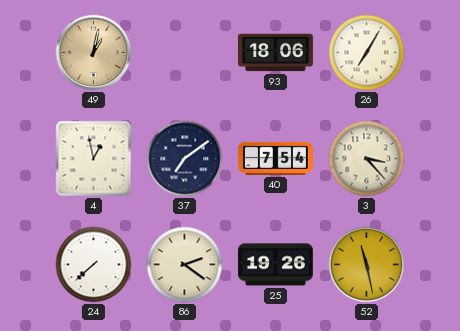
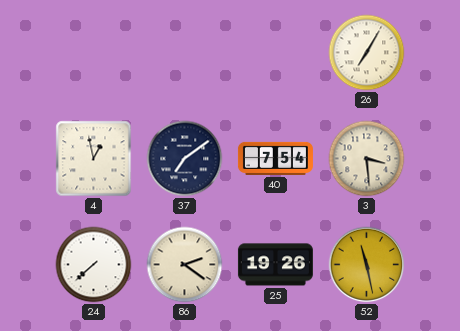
49: 1:02 -> none
93: 18:06 -> none
3: 3:23 -> 3:29
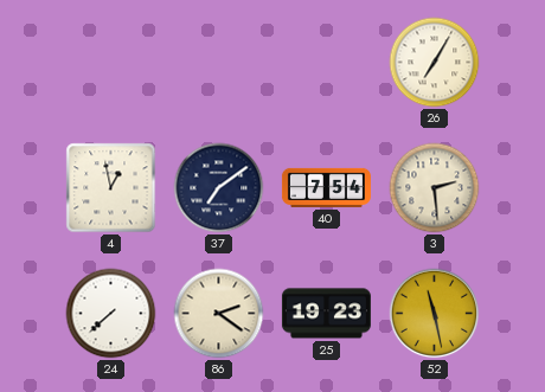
3: 3:29 -> 2:29
25: 19:26 -> 19:23
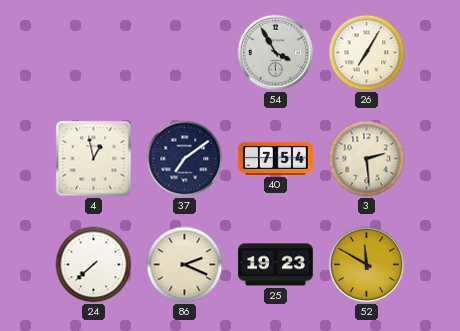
54: none -> 3:55
86: 2:21 -> 2:19
52: 11:28 -> 11:50
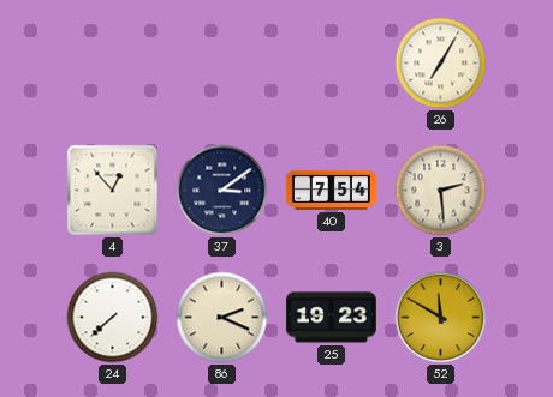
54: 3:55 -> none
4: 12:58 -> 12:53
37: 7:09 -> 3:09
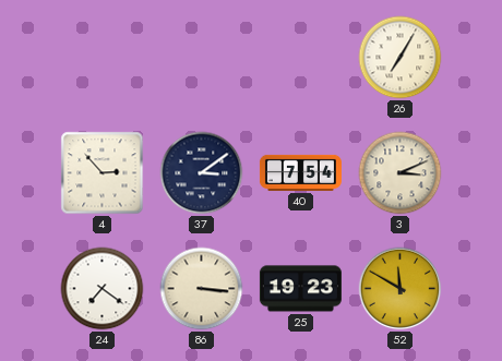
4: 12:53 -> 2:53
3: 2:29 -> 3:11
24: 7:38 -> 7:21
86: 2:19 -> 3:16
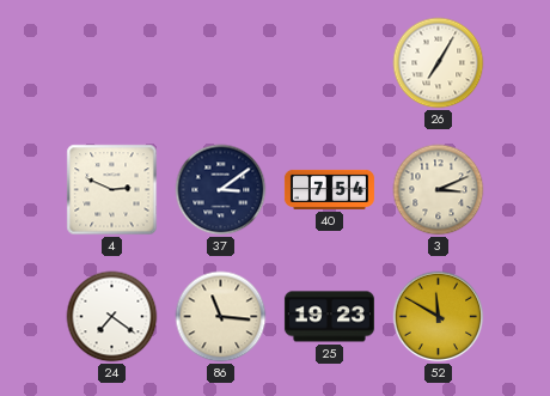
4: 2:53 -> 2:49
86: 3:16 -> 11:16
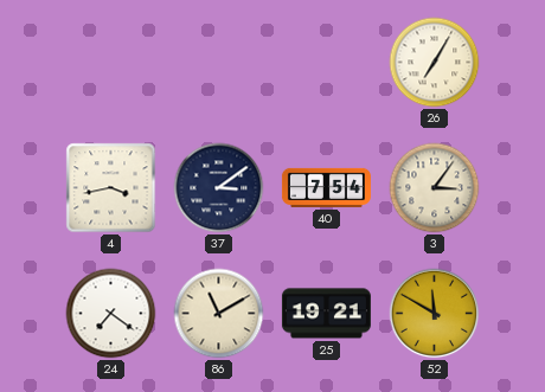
4: 2:49 -> 3:43
3: 3:11 -> 3:06
86: 11:16 -> 11:10
25: 19:23 -> 19:21
